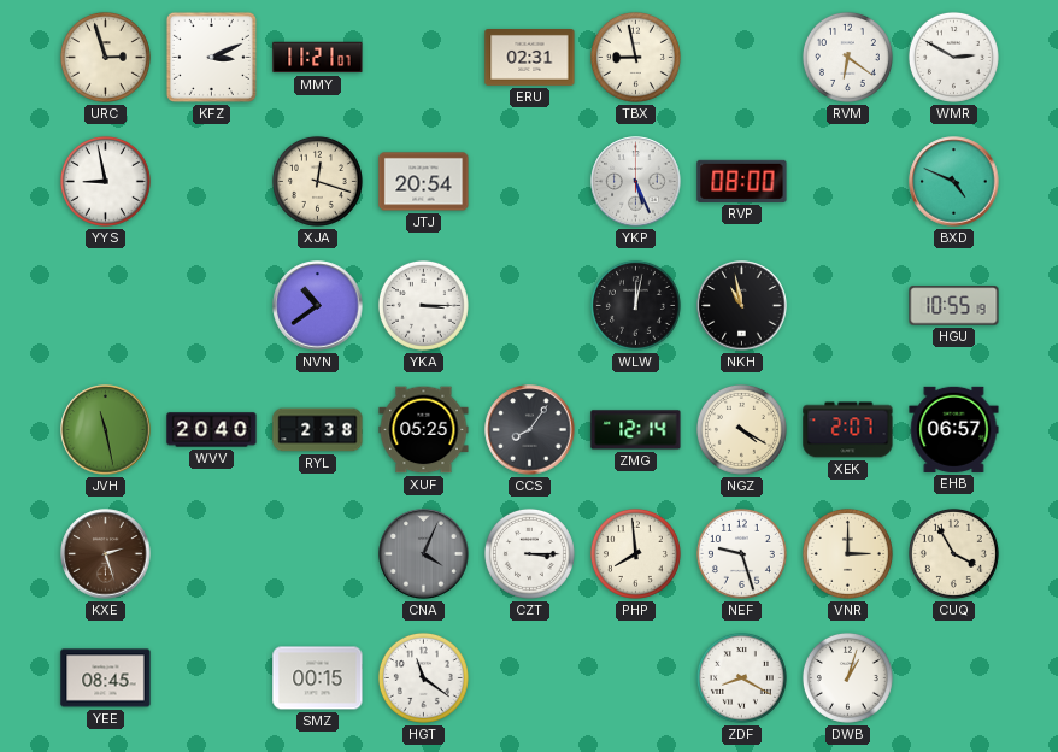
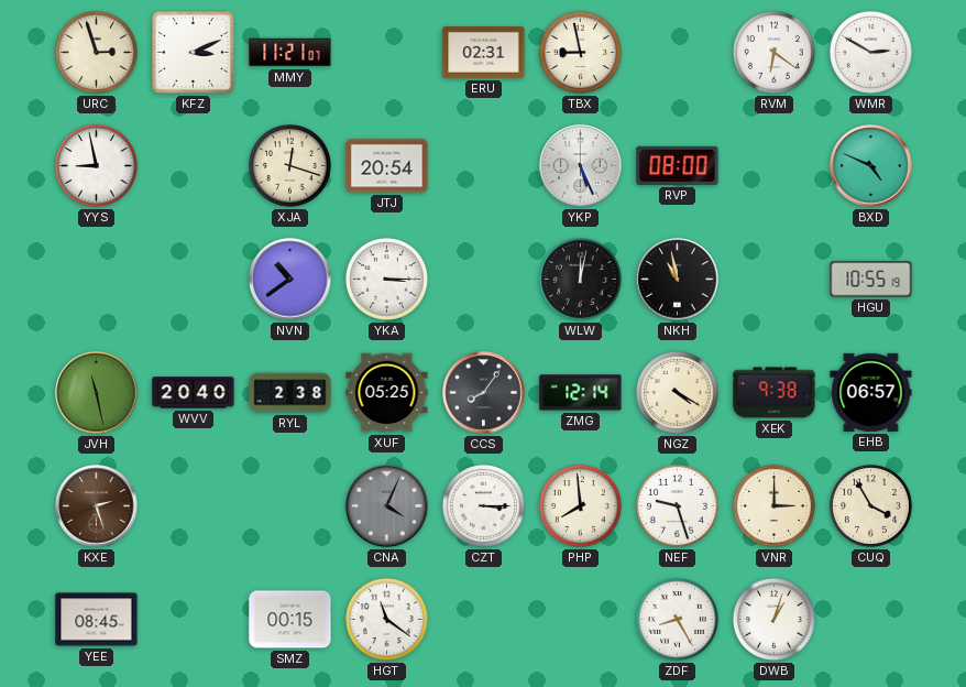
XEK: 2:07 -> 9:38
ZDF: 8:20 -> 8:25
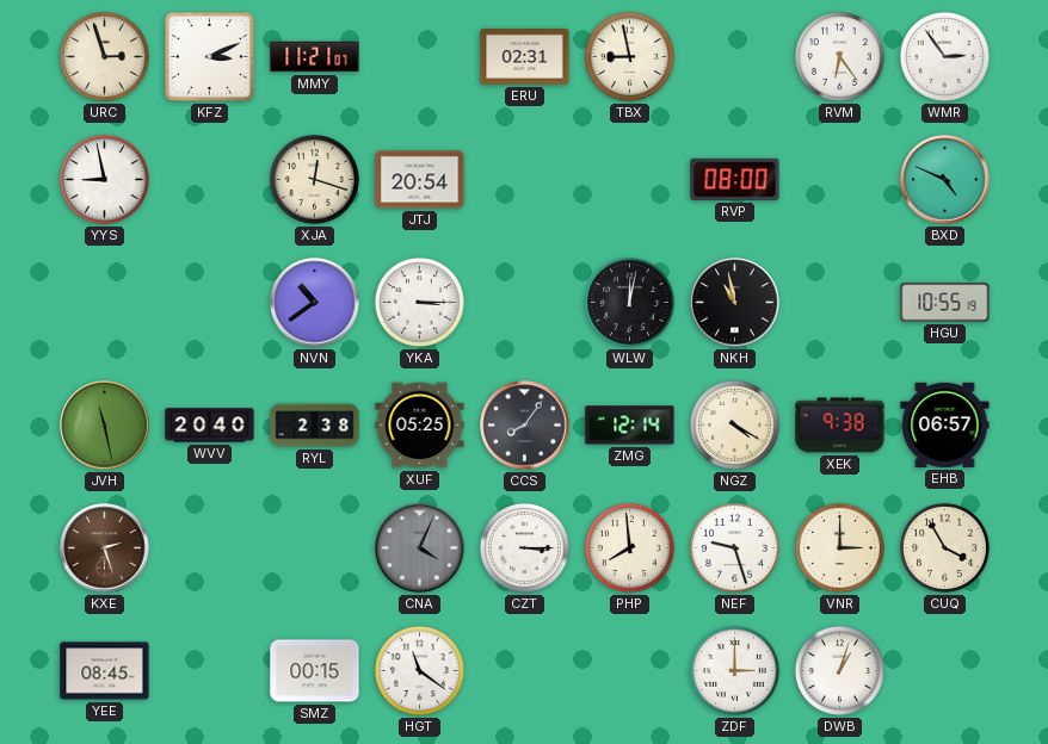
RVM: 6:21 -> 6:24
WMR: 2:50 -> 2:54
YKP: 5:26 -> none
ZDF: 8:25 -> 3:00
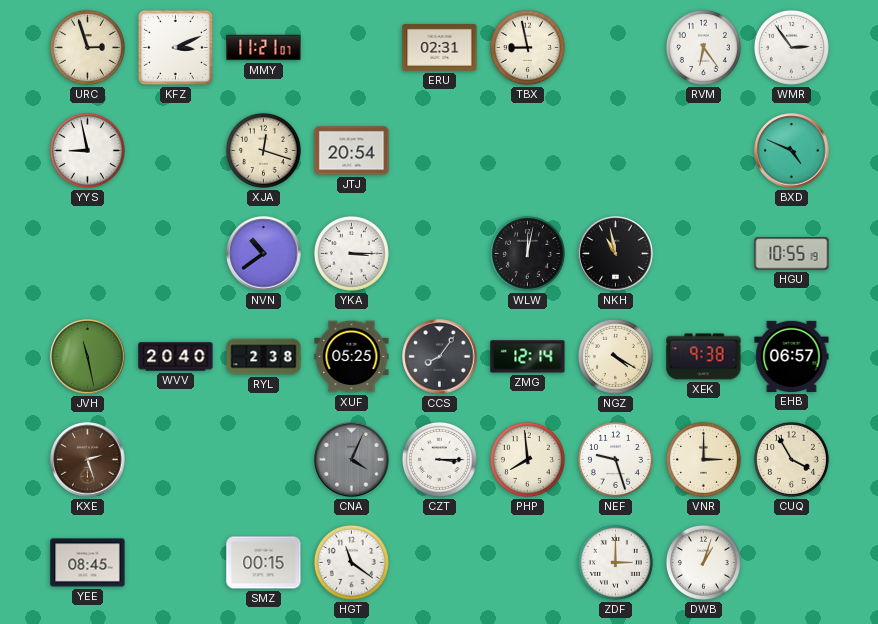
RVP: 08:00 -> none
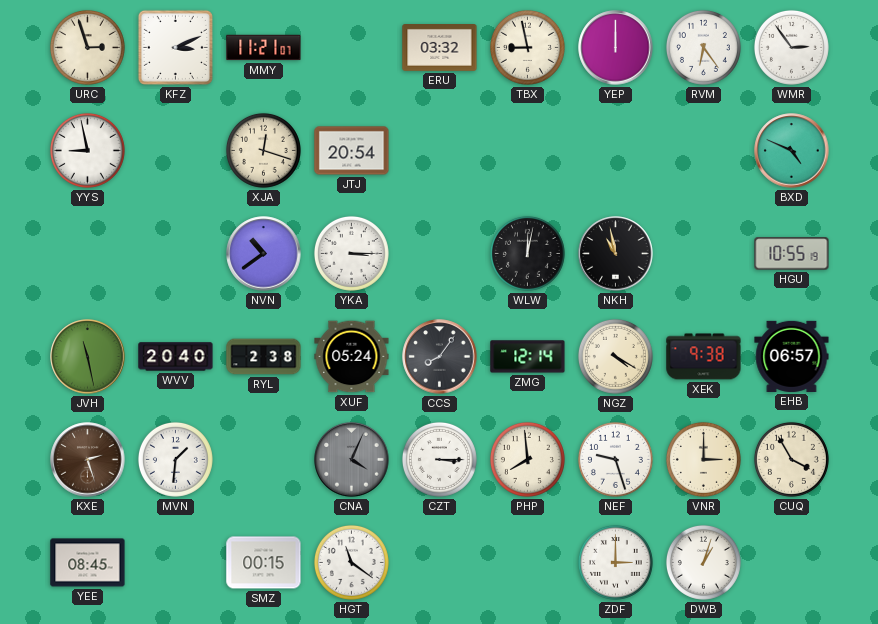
ERU: 02:31 -> 03:32
YEP: none -> 12:00
XUF: 05:25 -> 05:24
MVN: none -> 1:31
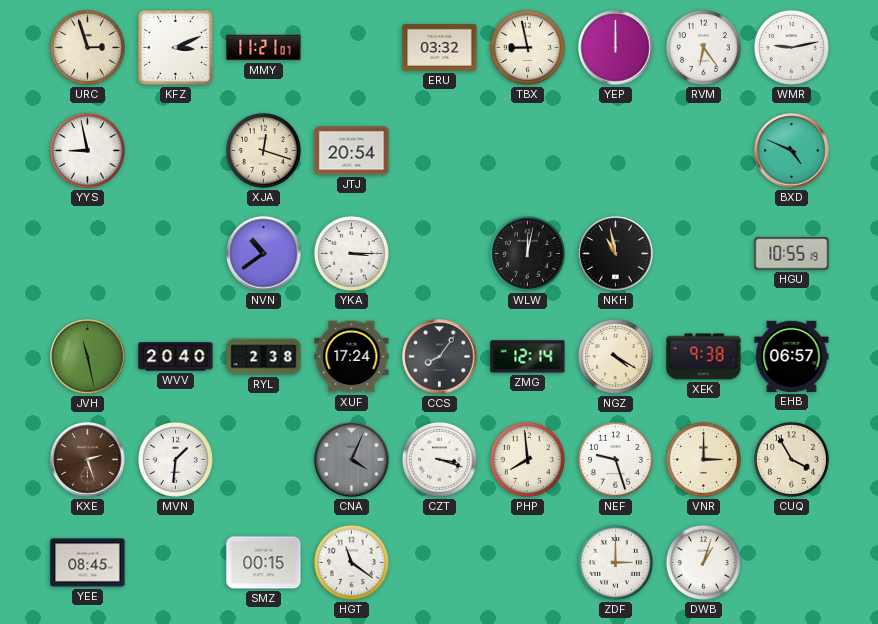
WMR: 2:54 -> 9:13
XUF: 05:24 -> 17:24
CZT: 3:15 -> 3:18
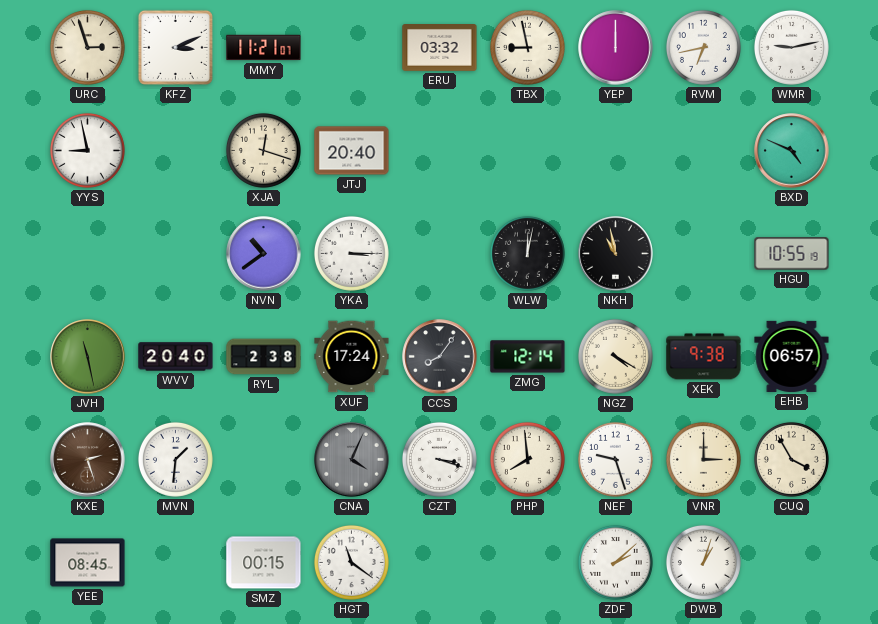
RVM: 6:24 -> 6:43
JTJ: 20:54 -> 20:40
ZDF: 3:00 -> 2:08
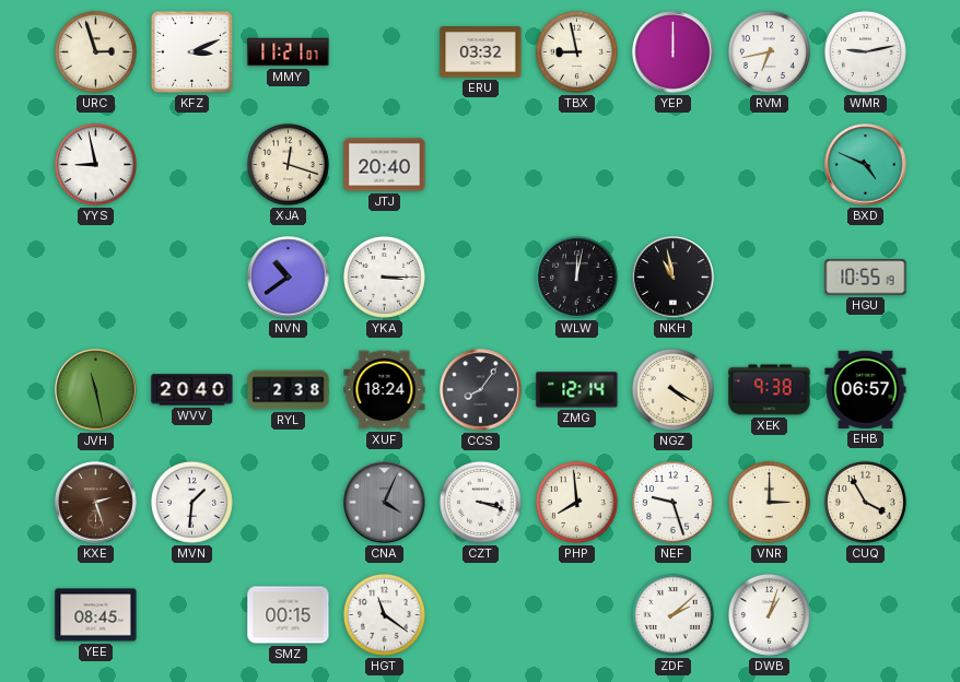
XUF: 17:24 -> 18:24
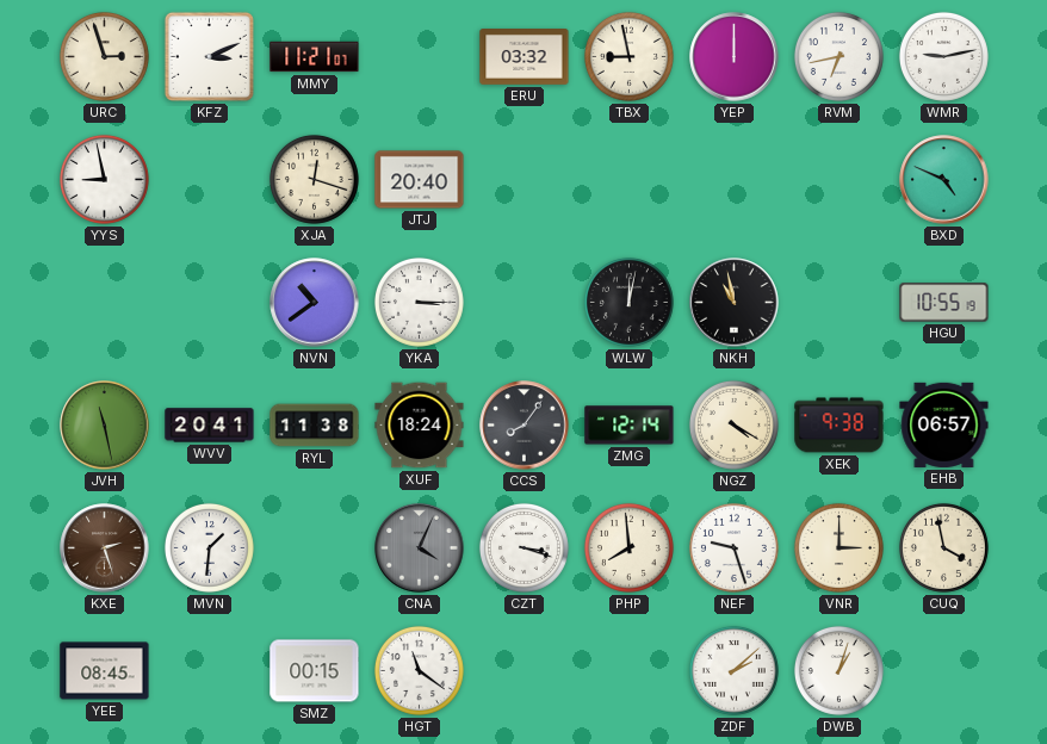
WVV: 20:40 -> 20:41
RYL: 2:38 -> 11:38
CUQ: 3:55 -> 3:58
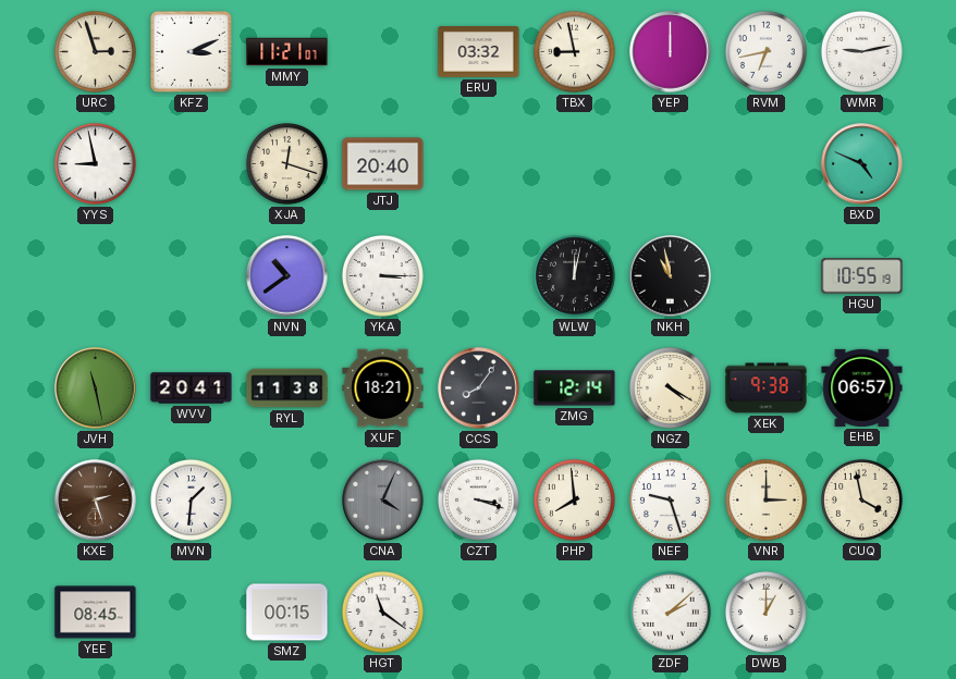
XUF: 18:24 -> 18:21
DWB: 1:03 -> 1:00
